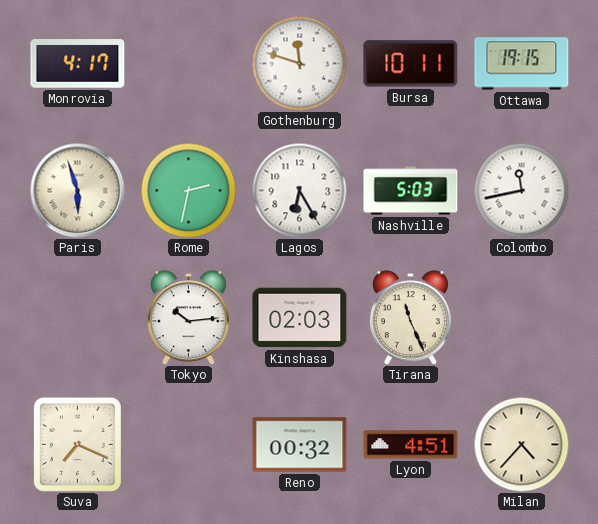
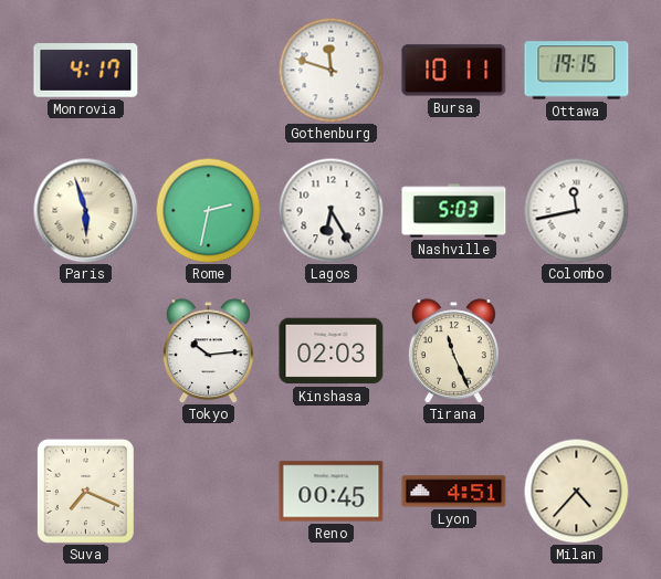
Reno: 00:32 -> 00:45
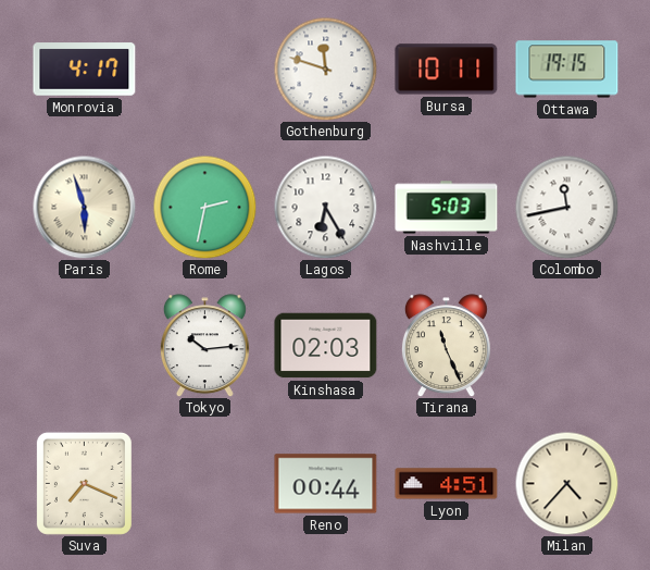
Reno: 00:45 -> 00:44
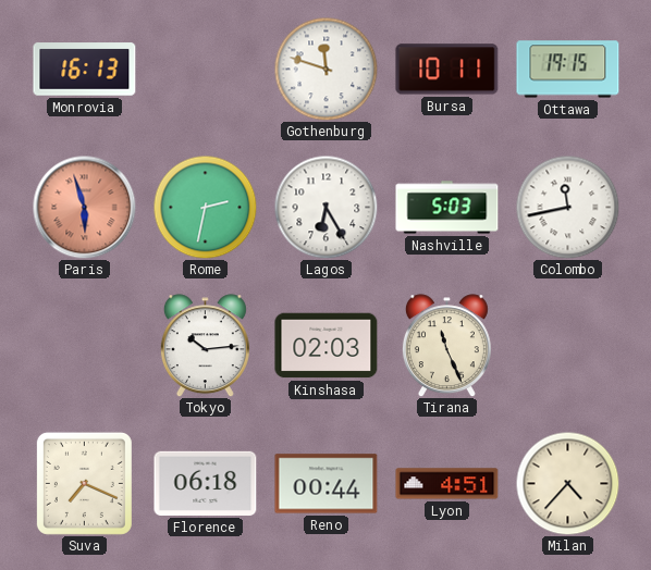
Monrovia: 4:17 -> 16:13
Paris dial: cream -> salmon
Florence: none -> 06:18
